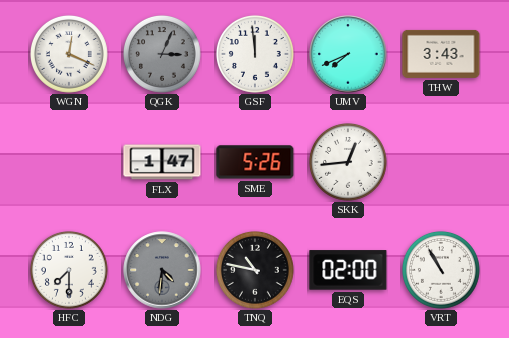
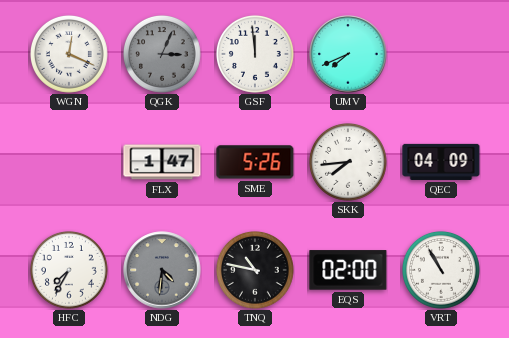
THW: 3:43 -> none
SKK: 12:44 -> 7:44
QEC: none -> 04:09
HFC: 7:30 -> 7:35
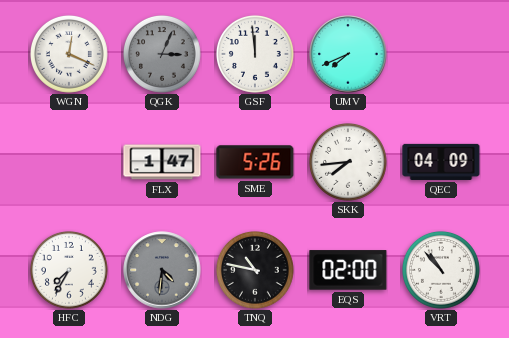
VRT: 10:55 -> 10:53
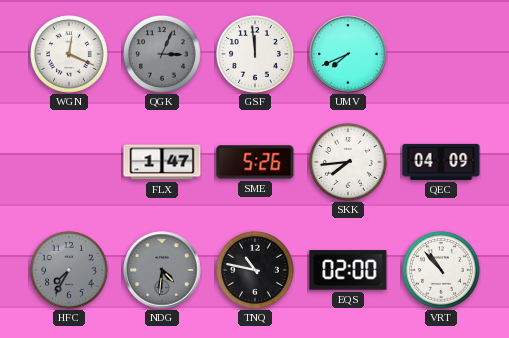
HFC dial: white -> grey
